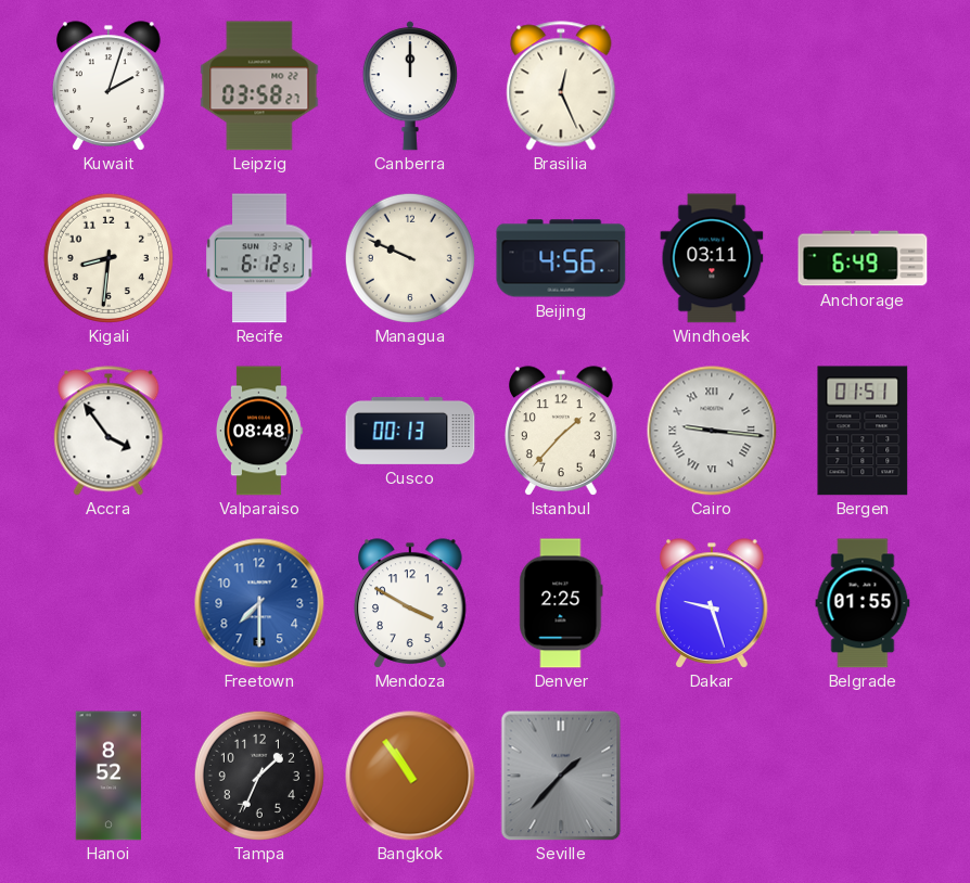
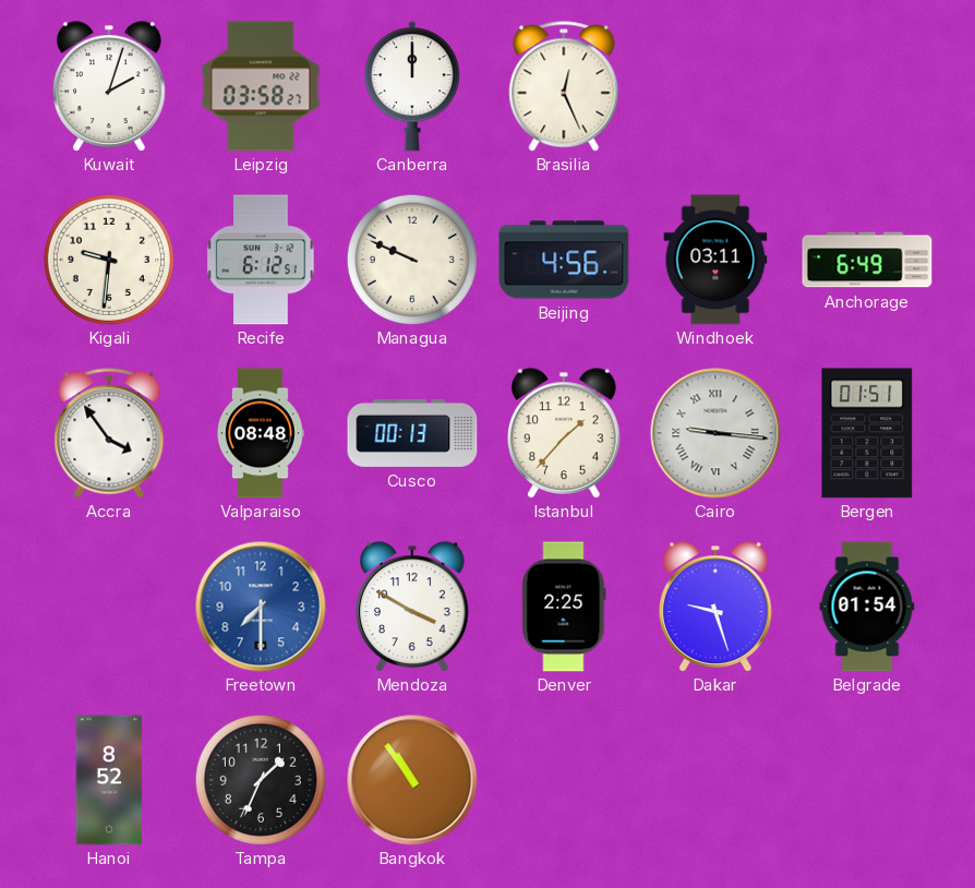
Kigali: 8:31 -> 9:31
Belgrade: 01:55 -> 01:54
Seville: 1:37 -> none
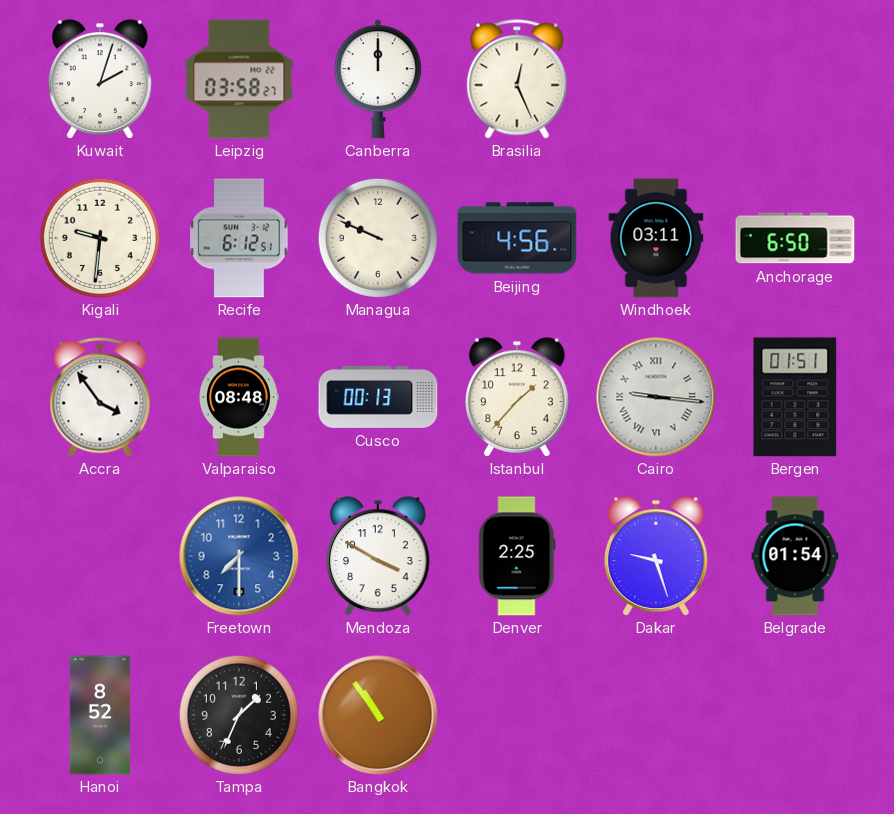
Anchorage: 6:49 -> 6:50
